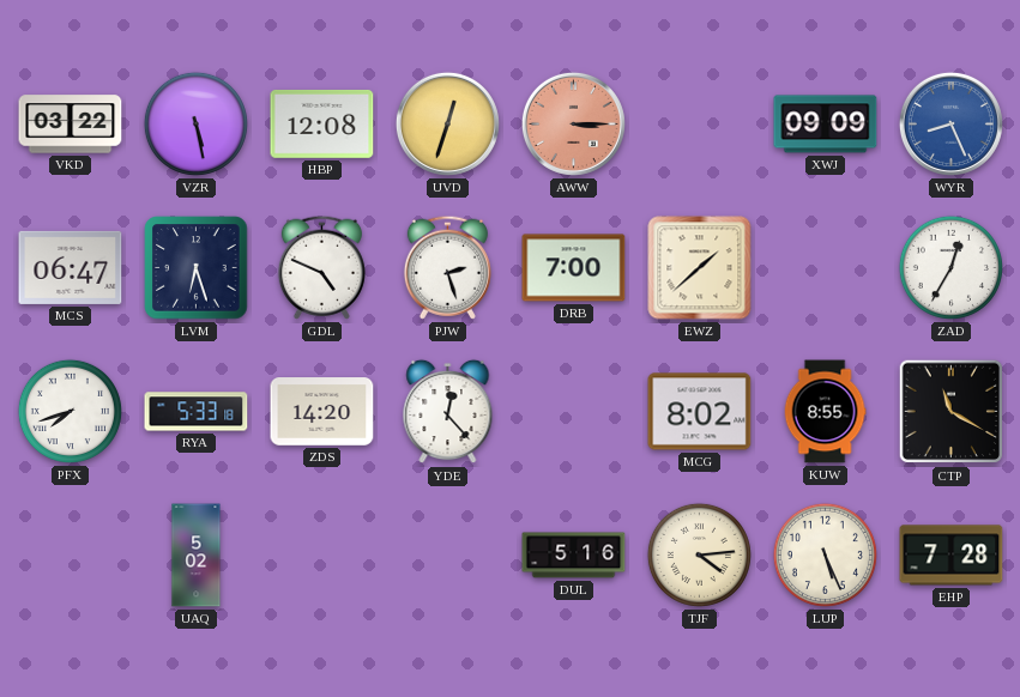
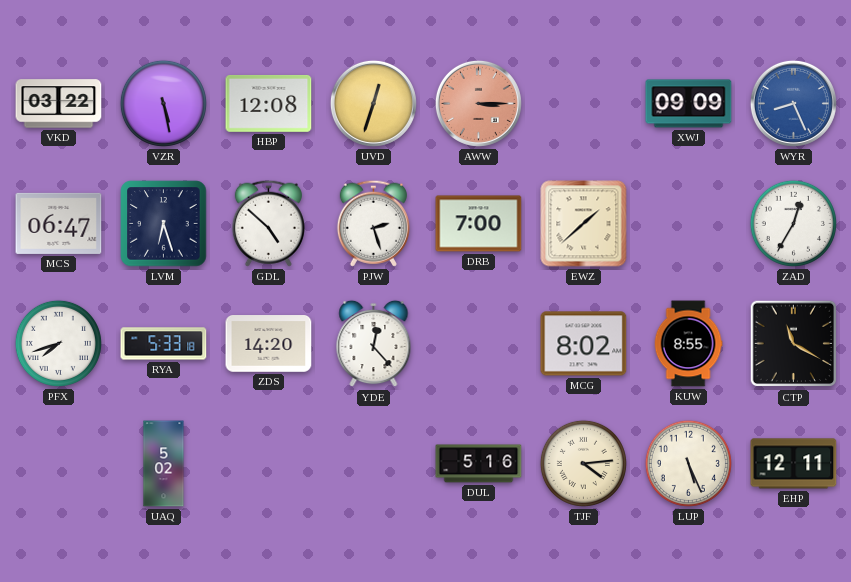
GDL: 4:49 -> 4:52
EHP: 7:28 -> 12:11
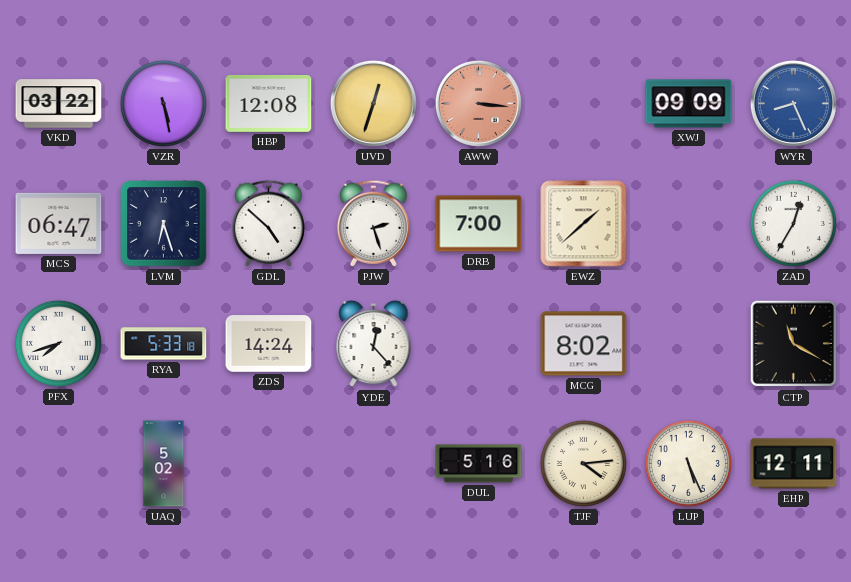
AWW: 3:15 -> 3:16
ZDS: 14:20 -> 14:24
KUW: 8:55 -> none
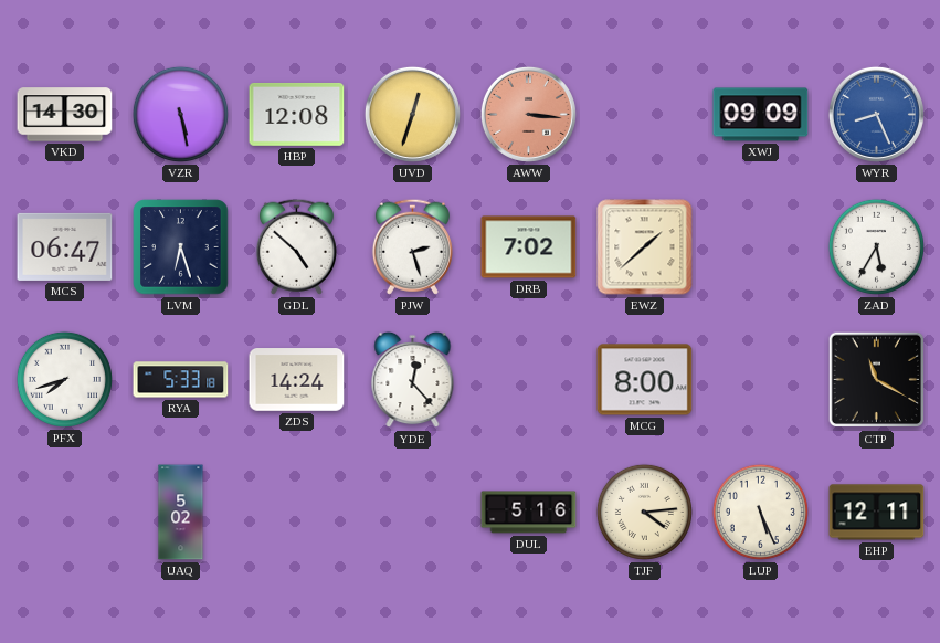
VKD: 03:22 -> 14:30
DRB: 7:00 -> 7:02
ZAD: 12:35 -> 5:35
MCG: 8:02 -> 8:00
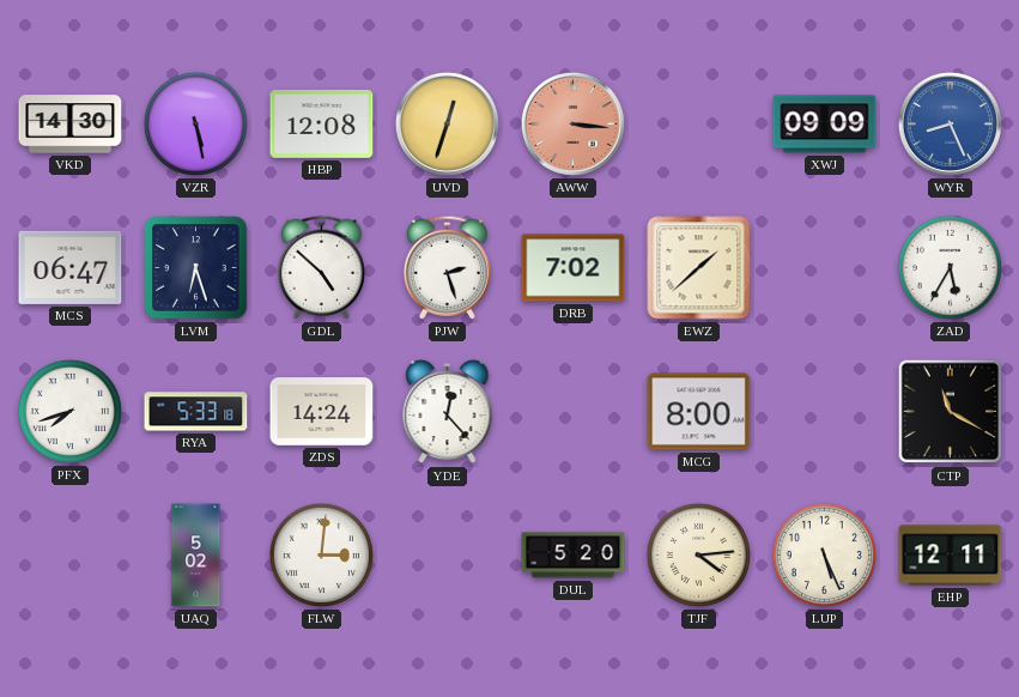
FLW: none -> 3:01
DUL: 5:16 -> 5:20
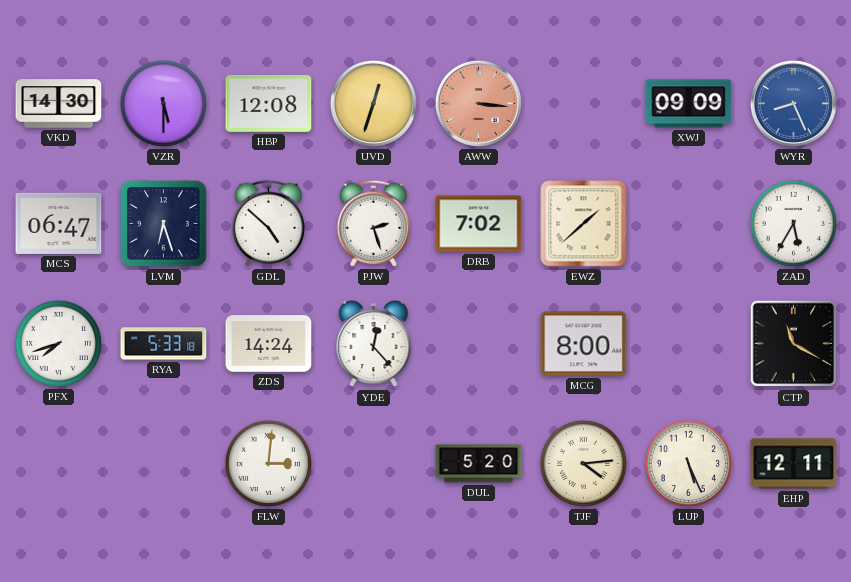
VZR: 5:28 -> 5:30
UAQ: 5:02 -> none
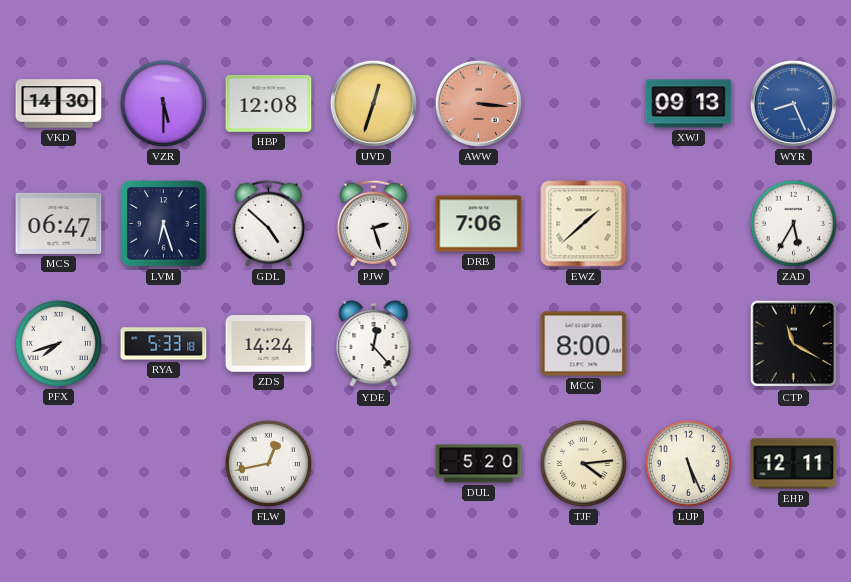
XWJ: 09:09 -> 09:13
DRB: 7:02 -> 7:06
FLW: 3:01 -> 12:43
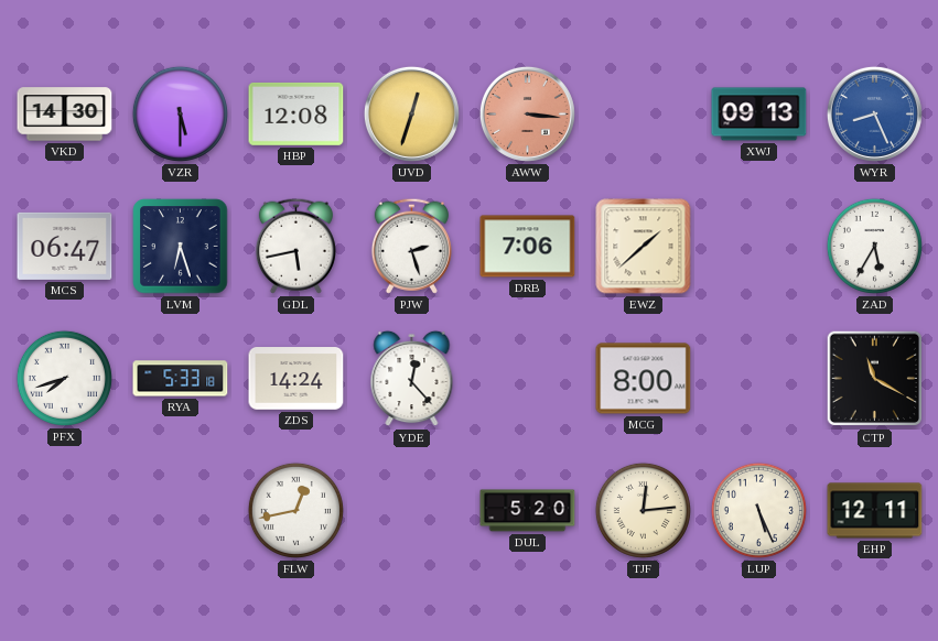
GDL: 4:52 -> 5:43
TJF: 4:14 -> 12:14
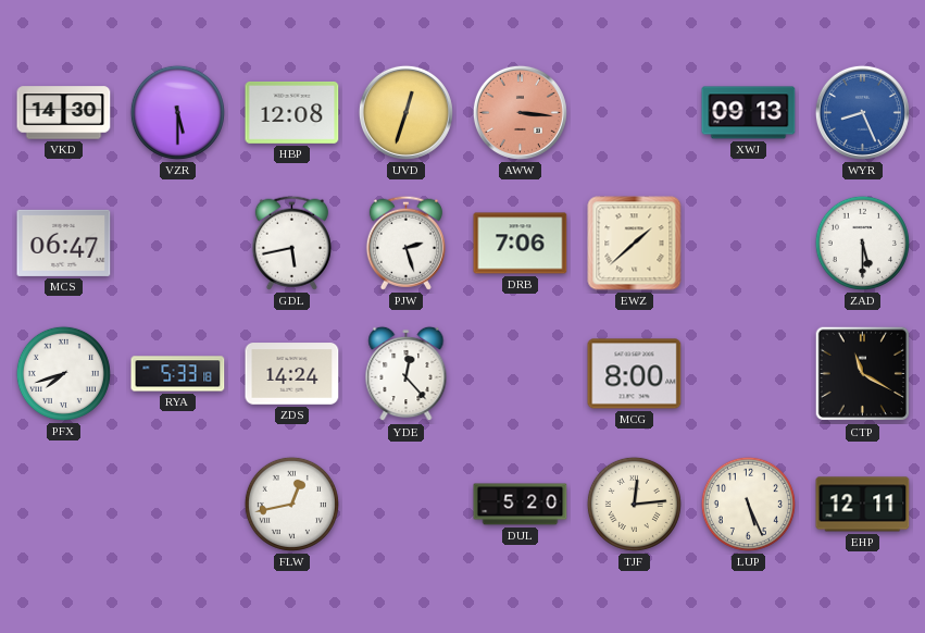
LVM: 6:27 -> none
ZAD: 5:35 -> 5:30
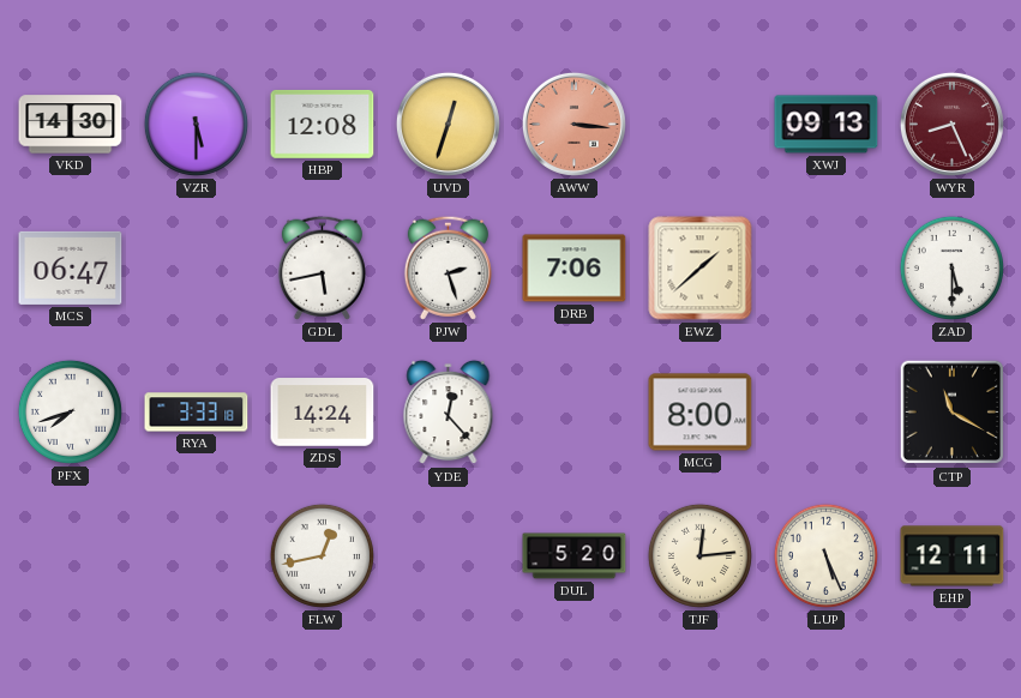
WYR dial: blue -> burgundy
RYA: 5:33 -> 3:33
